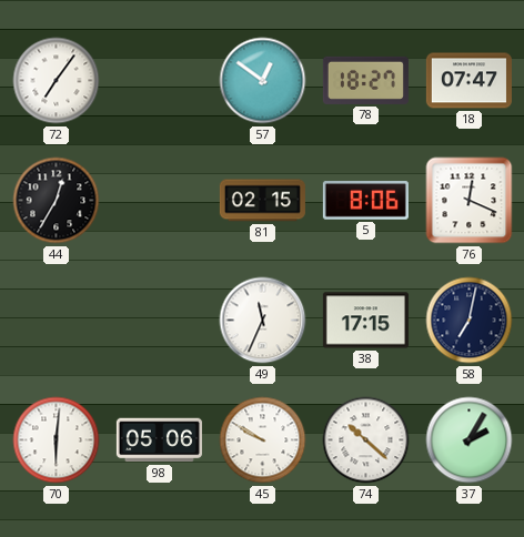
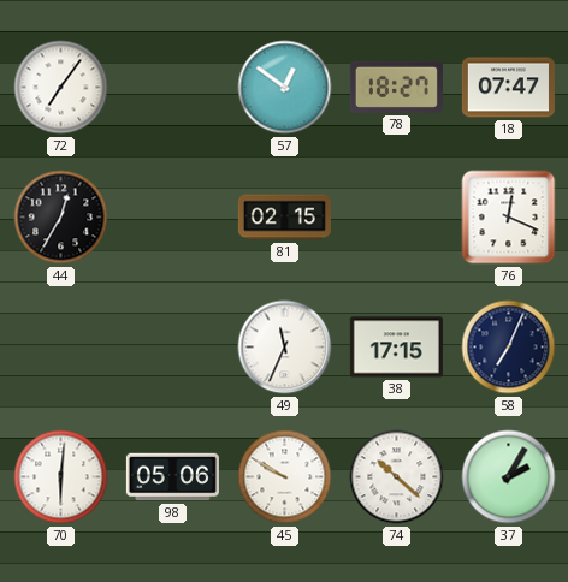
5: 8:06 -> none
58: 7:02 -> 7:04
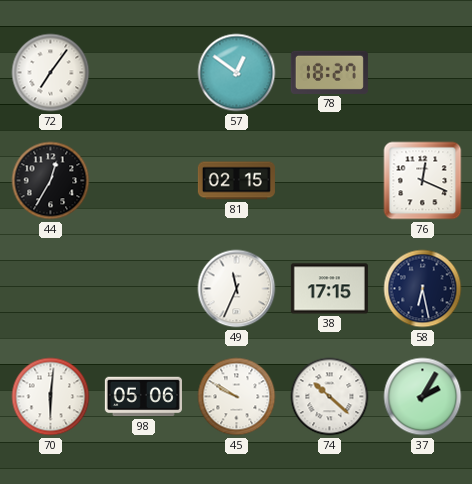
18: 07:47 -> none
58: 7:04 -> 6:28
